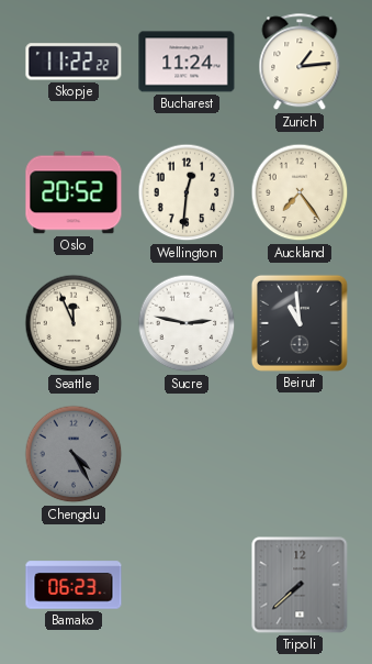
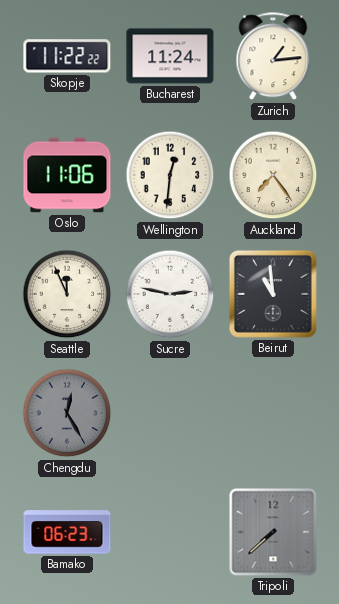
Oslo: 20:52 -> 11:06
Chengdu: 4:25 -> 12:25
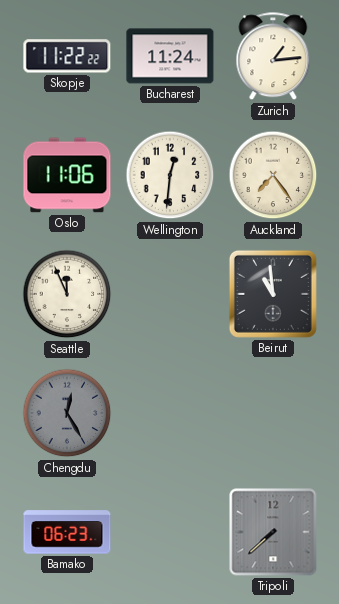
Sucre: 2:47 -> none
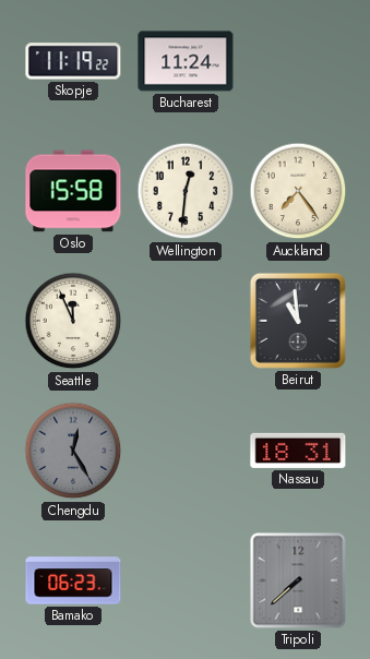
Skopje: 11:22 -> 11:19
Zurich: 1:14 -> none
Oslo: 11:06 -> 15:58
Nassau: none -> 18:31
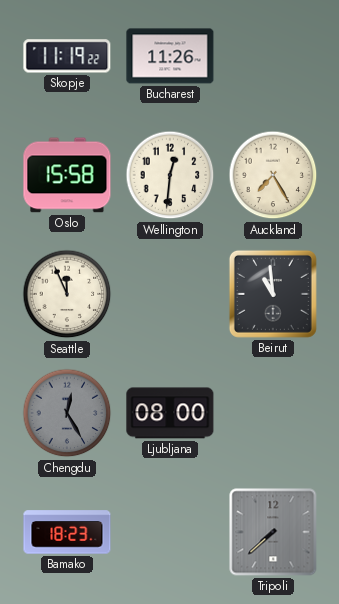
Bucharest: 11:24 -> 11:26
Auckland: 7:24 -> 7:25
Ljubljana: none -> 08:00
Nassau: 18:31 -> none
Bamako: 06:23 -> 18:23
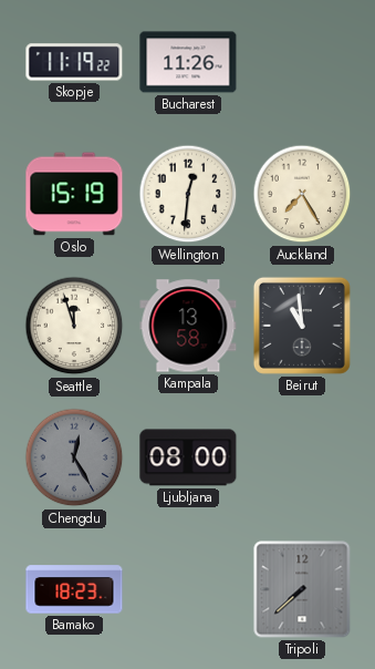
Oslo: 15:58 -> 15:19
Seattle: 11:56 -> 11:57
Kampala: none -> 13:58
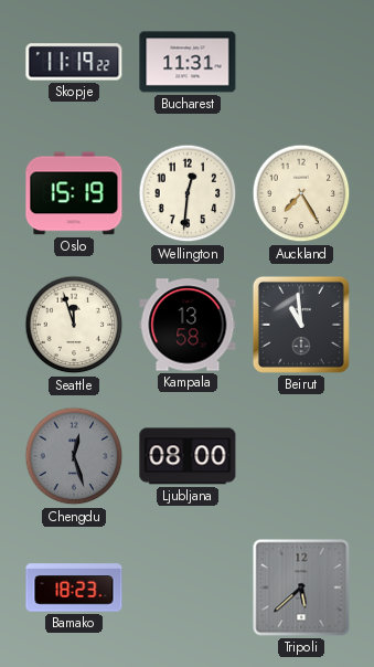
Bucharest: 11:26 -> 11:31
Chengdu: 12:25 -> 12:27
Tripoli: 7:38 -> 5:38
